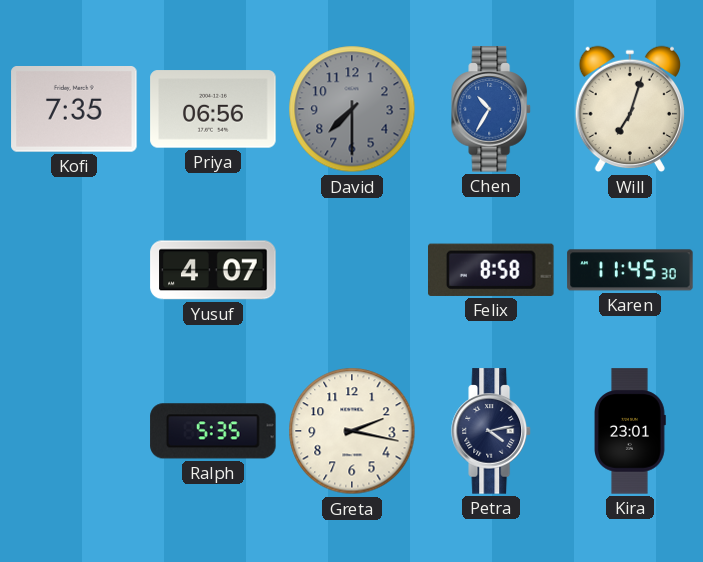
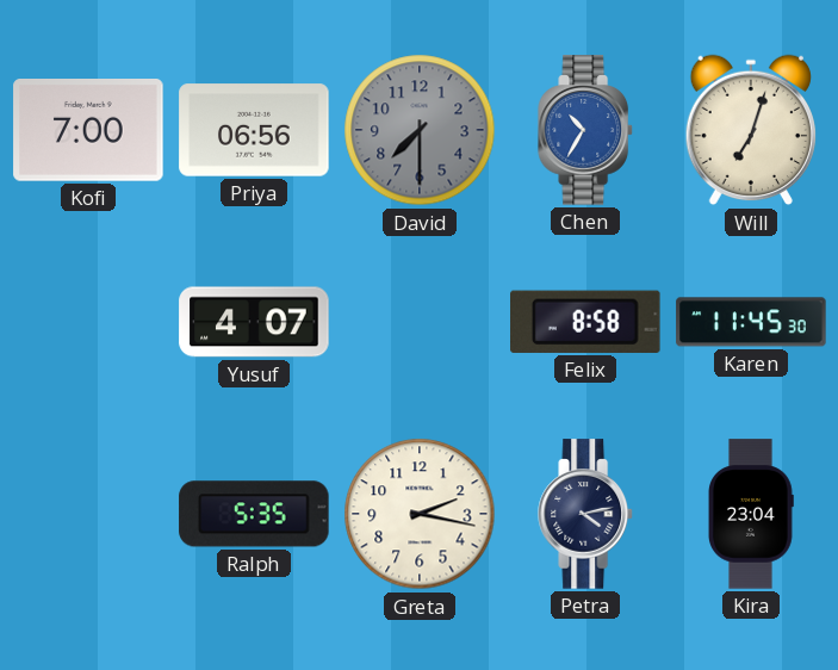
Kofi: 7:35 -> 7:00
Kira: 23:01 -> 23:04
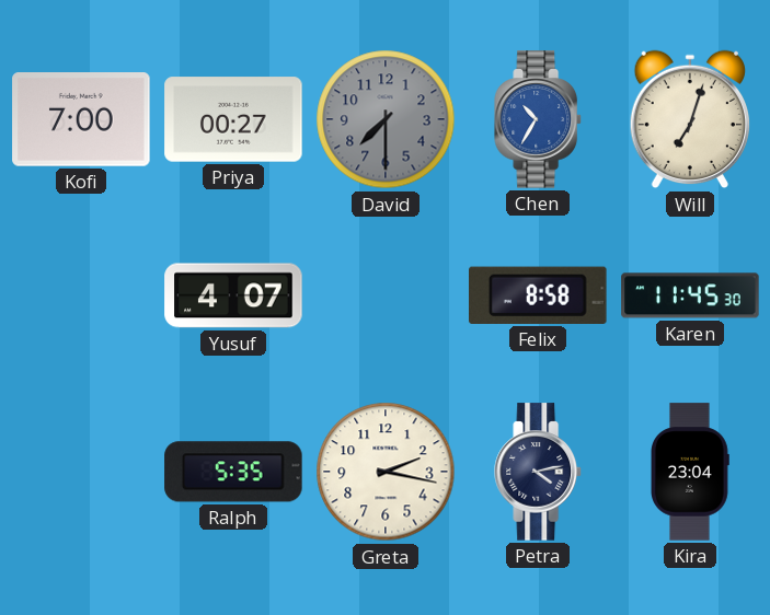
Priya: 06:56 -> 00:27
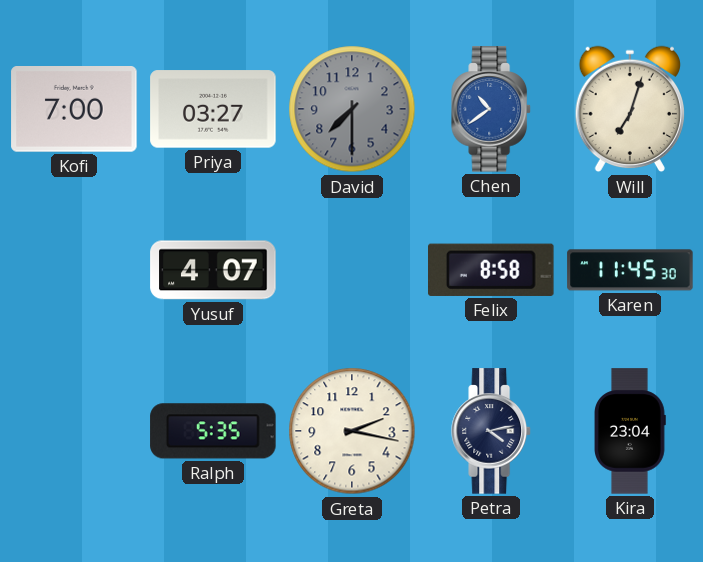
Priya: 00:27 -> 03:27
Chen: 10:35 -> 10:39
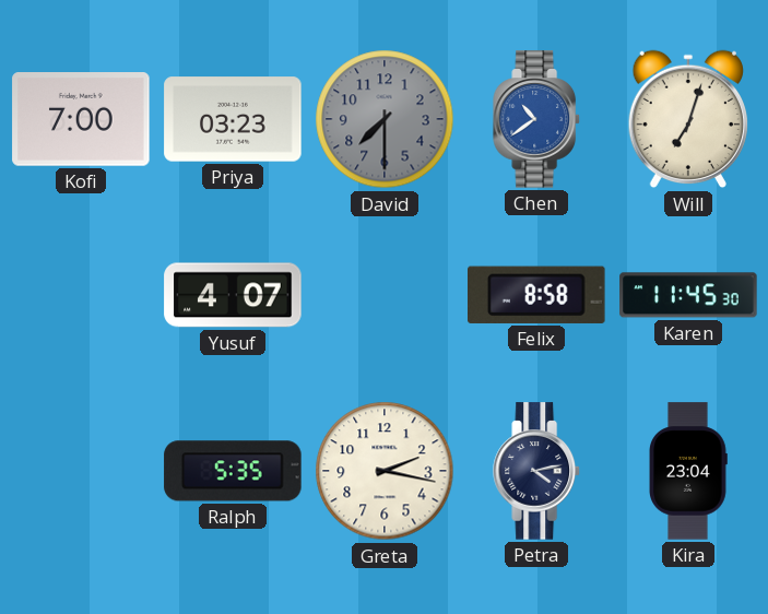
Priya: 03:27 -> 03:23
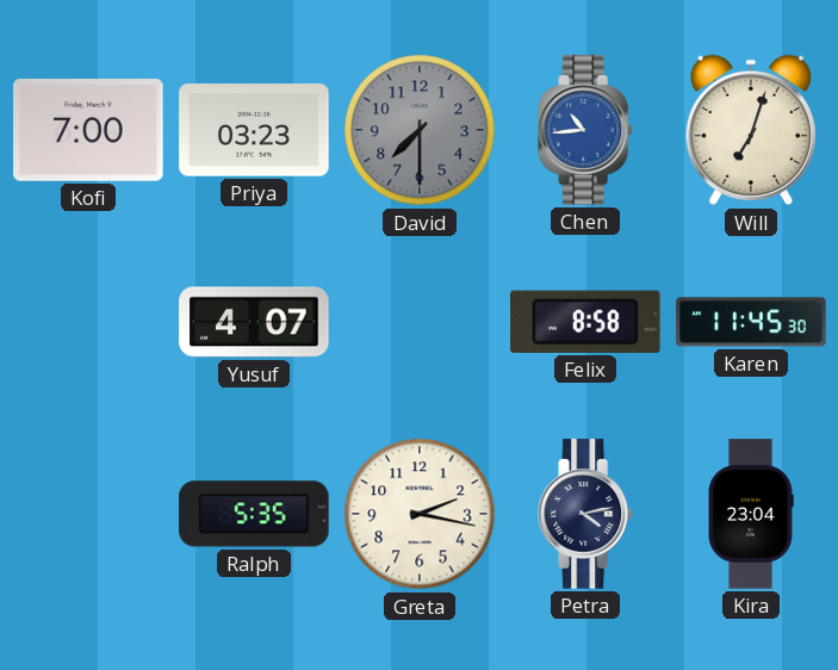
Chen: 10:39 -> 10:44
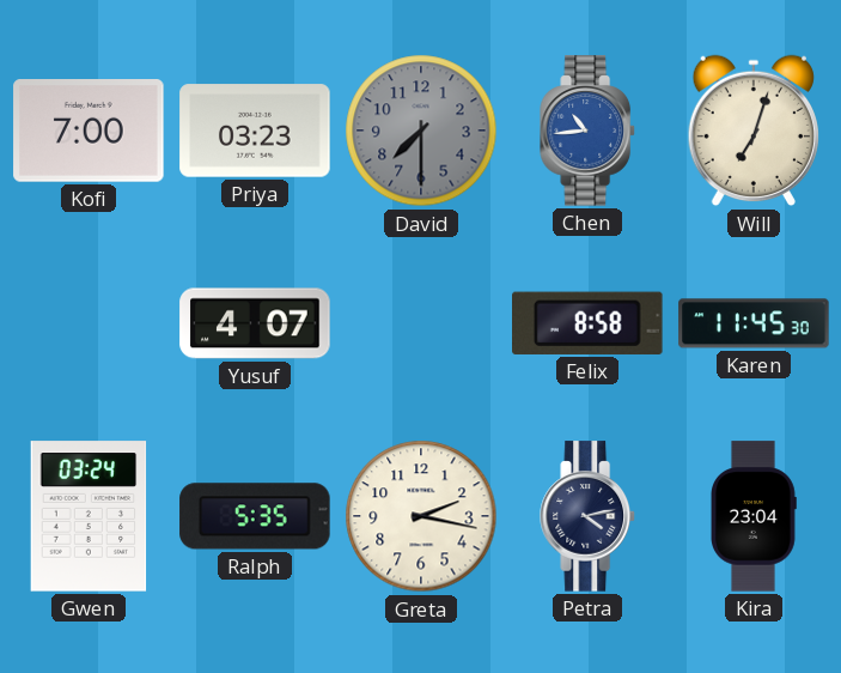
Gwen: none -> 03:24
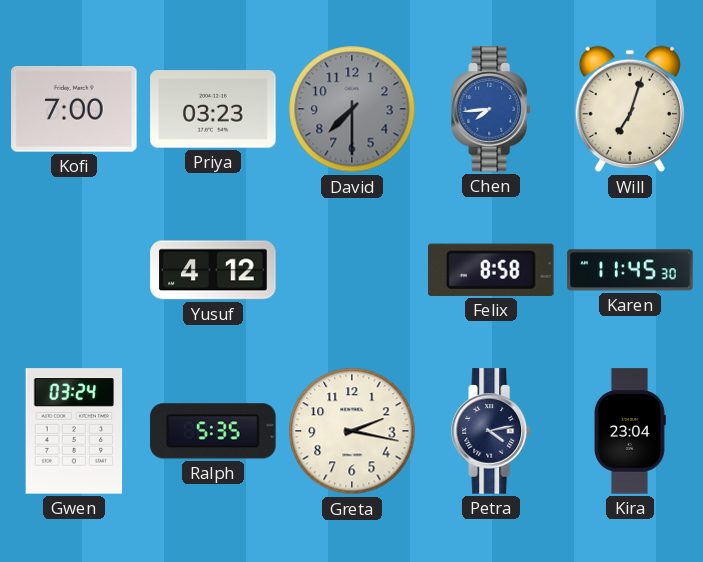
Chen: 10:44 -> 7:44
Yusuf: 4:07 -> 4:12
